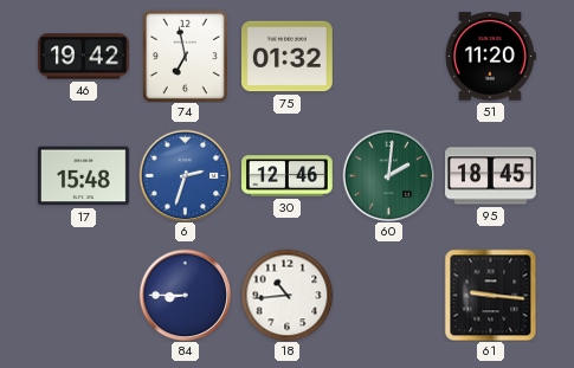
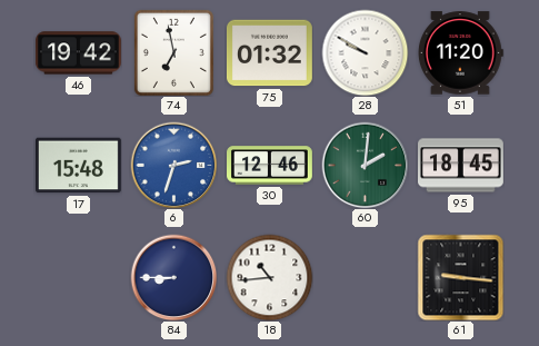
28: none -> 9:50
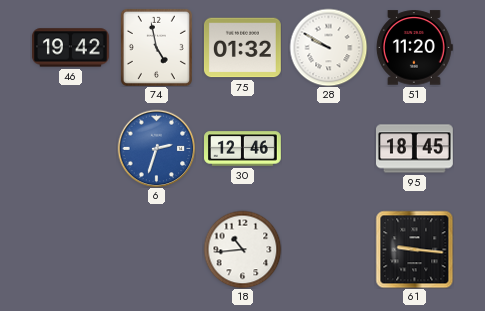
74: 6:58 -> 4:58
17: 15:48 -> none
60: 2:01 -> none
84: 8:45 -> none
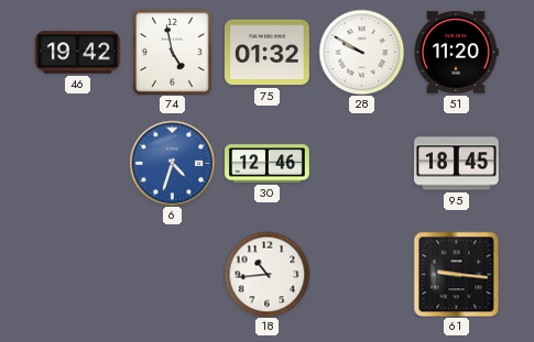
6: 2:33 -> 4:33
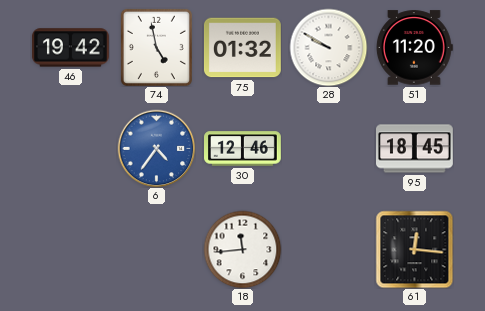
6: 4:33 -> 4:36
18: 10:44 -> 11:44
61: 9:16 -> 12:16
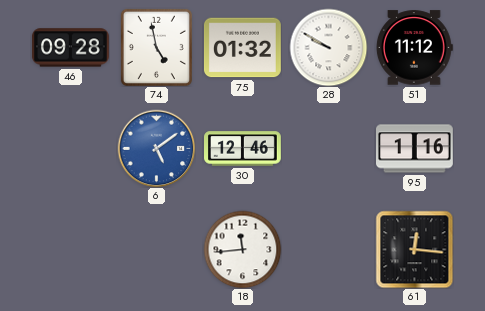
46: 19:42 -> 09:28
51: 11:20 -> 11:12
6: 4:36 -> 5:09
95: 18:45 -> 1:16
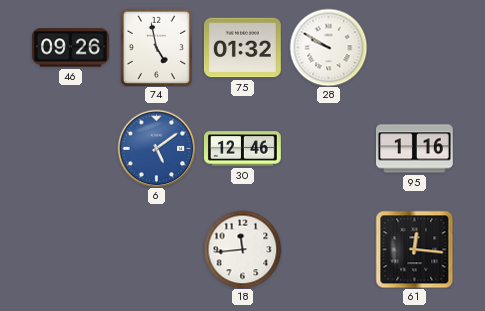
46: 09:28 -> 09:26
51: 11:12 -> none
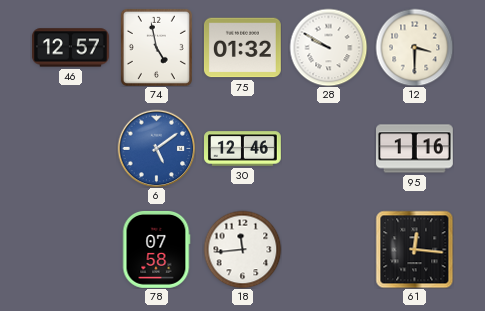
46: 09:26 -> 12:57
12: none -> 3:30
78: none -> 07:58
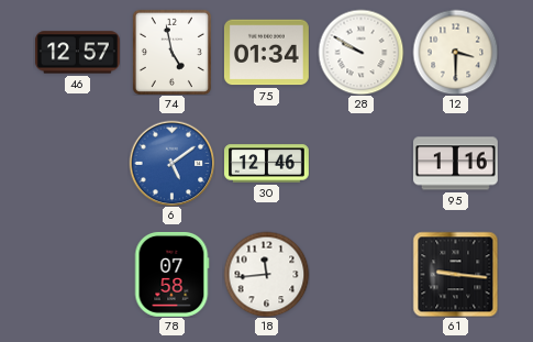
75: 01:32 -> 01:34
61: 12:16 -> 9:16
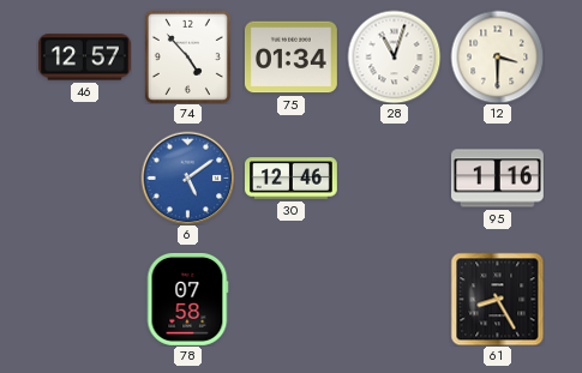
74: 4:58 -> 4:53
28: 9:50 -> 11:03
18: 11:44 -> none
61: 9:16 -> 8:25
